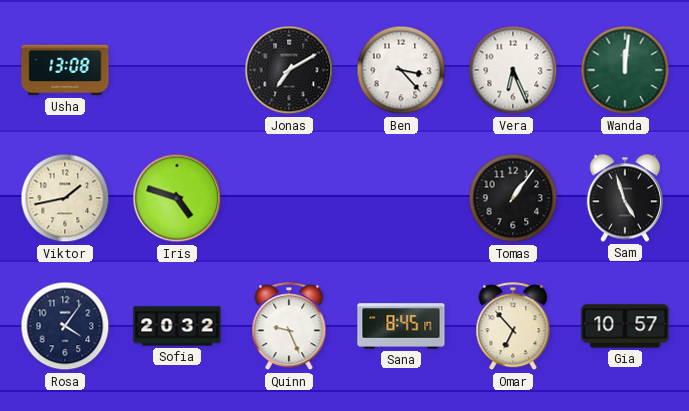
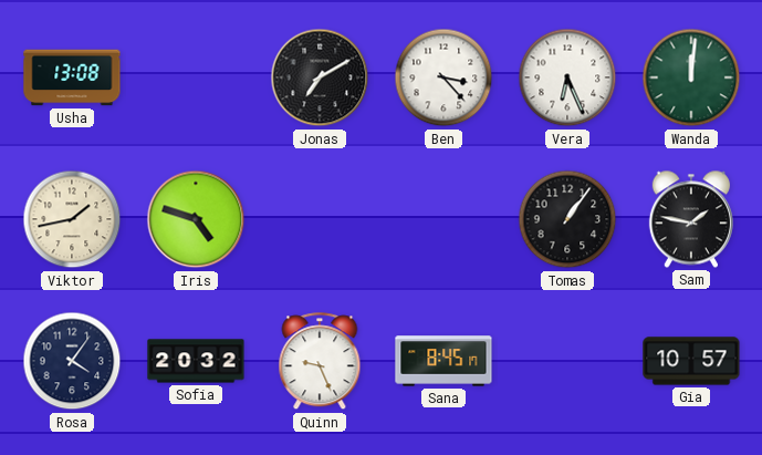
Sam: 4:57 -> 1:47
Omar: 6:53 -> none
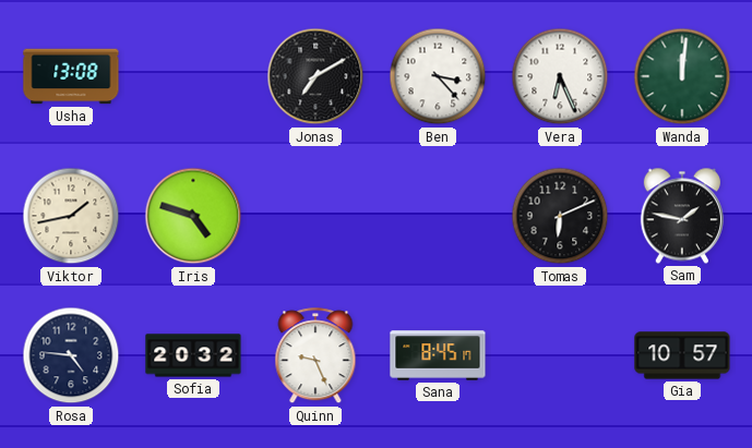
Tomas: 1:06 -> 6:11
Rosa: 4:06 -> 4:46
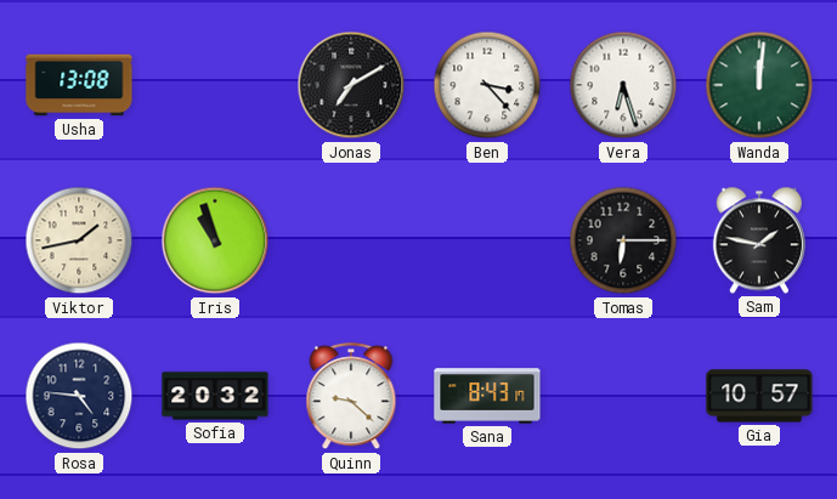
Vera: 6:26 -> 6:27
Iris: 4:48 -> 10:57
Tomas: 6:11 -> 6:15
Quinn: 9:26 -> 9:22
Sana: 8:45 -> 8:43
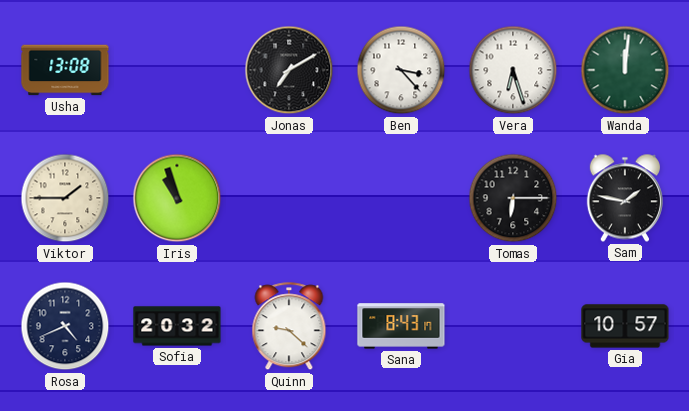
Viktor: 1:43 -> 1:45
Rosa: 4:46 -> 4:41
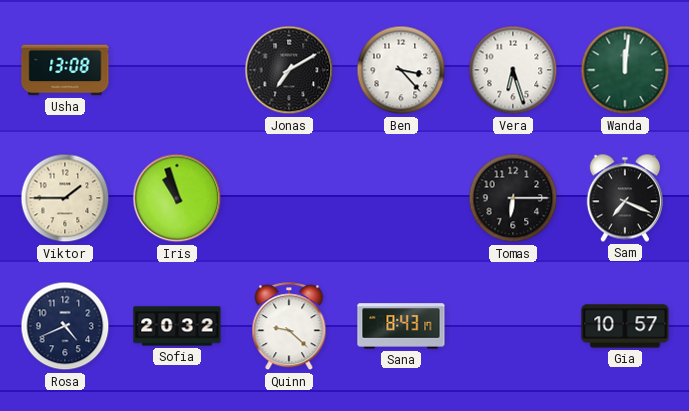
Sam: 1:47 -> 7:19
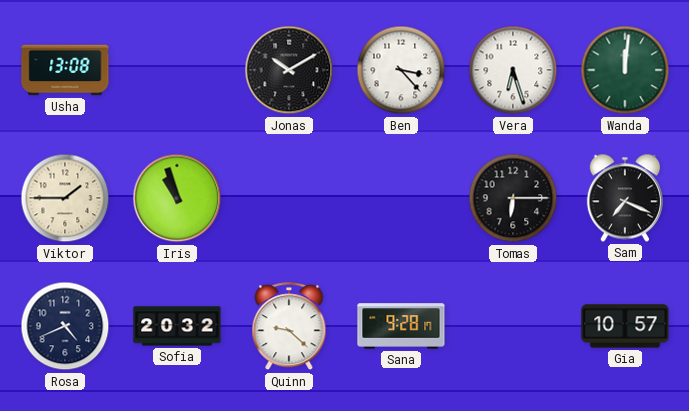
Jonas: 7:10 -> 10:10
Sana: 8:43 -> 9:28
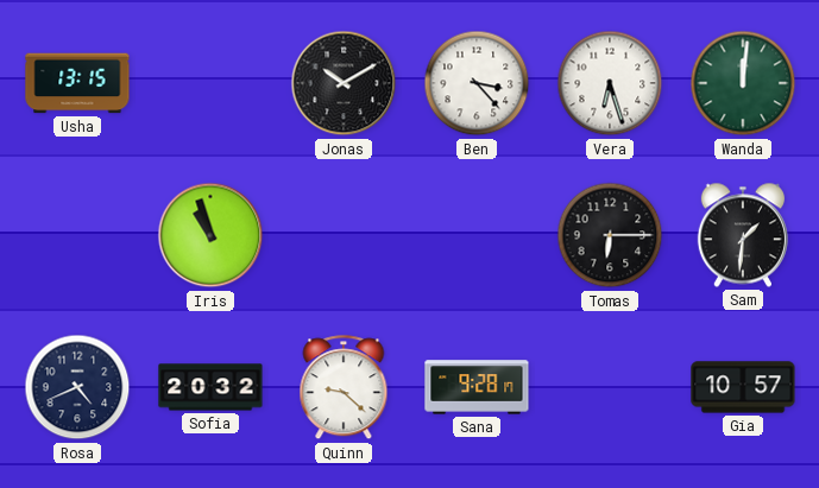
Usha: 13:08 -> 13:15
Viktor: 1:45 -> none
Sam: 7:19 -> 1:31
